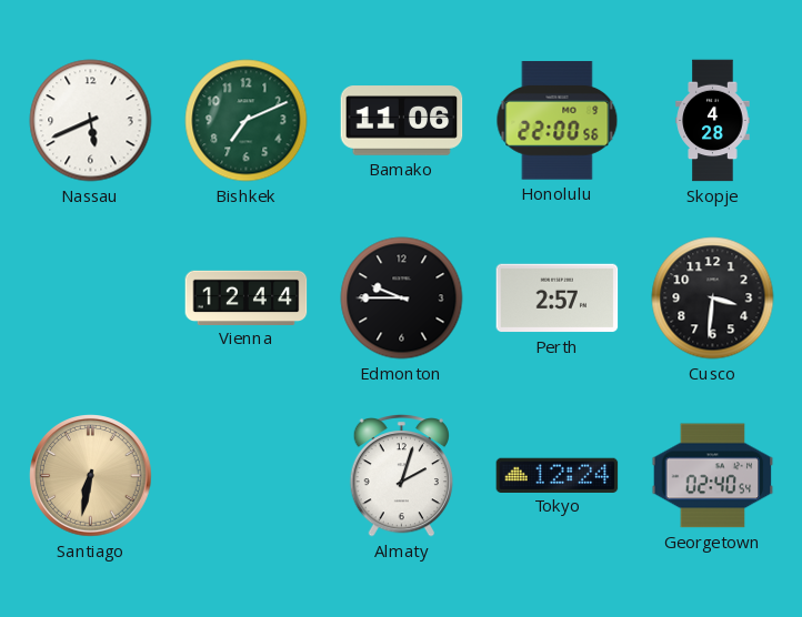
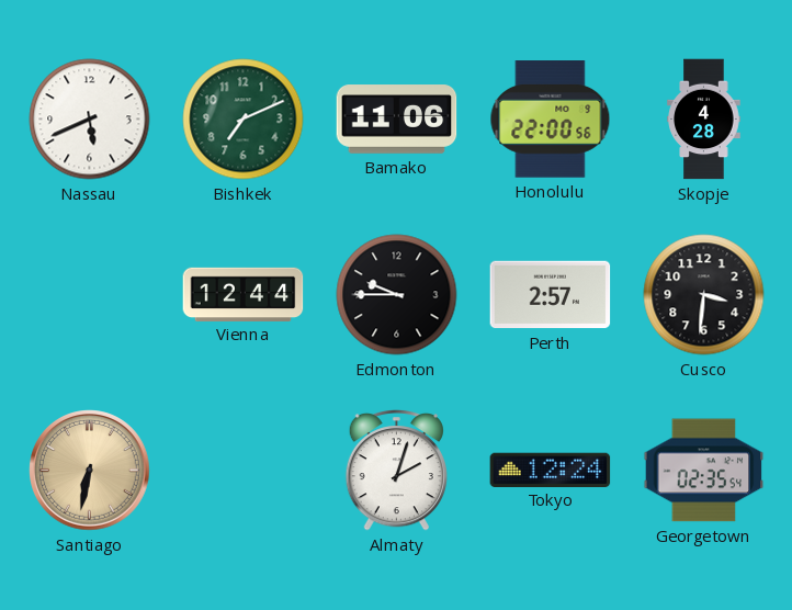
Georgetown: 02:40 -> 02:35
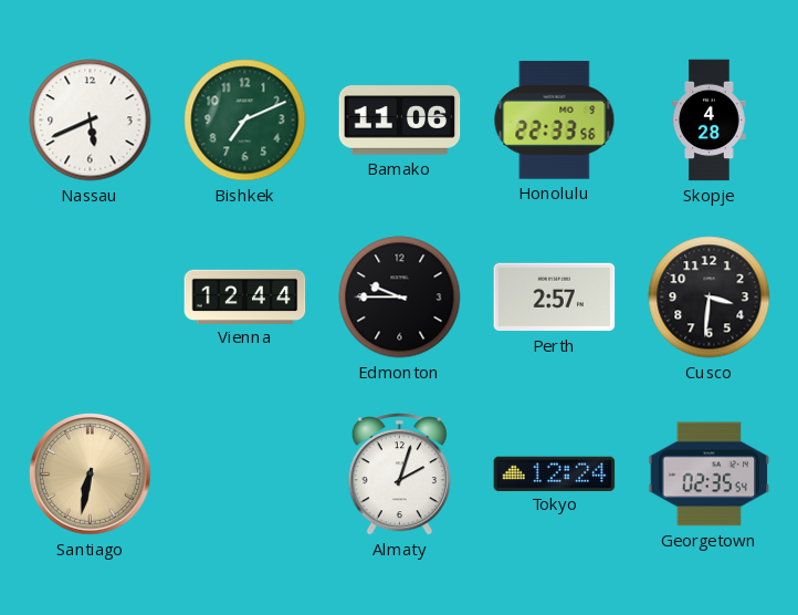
Honolulu: 22:00 -> 22:33
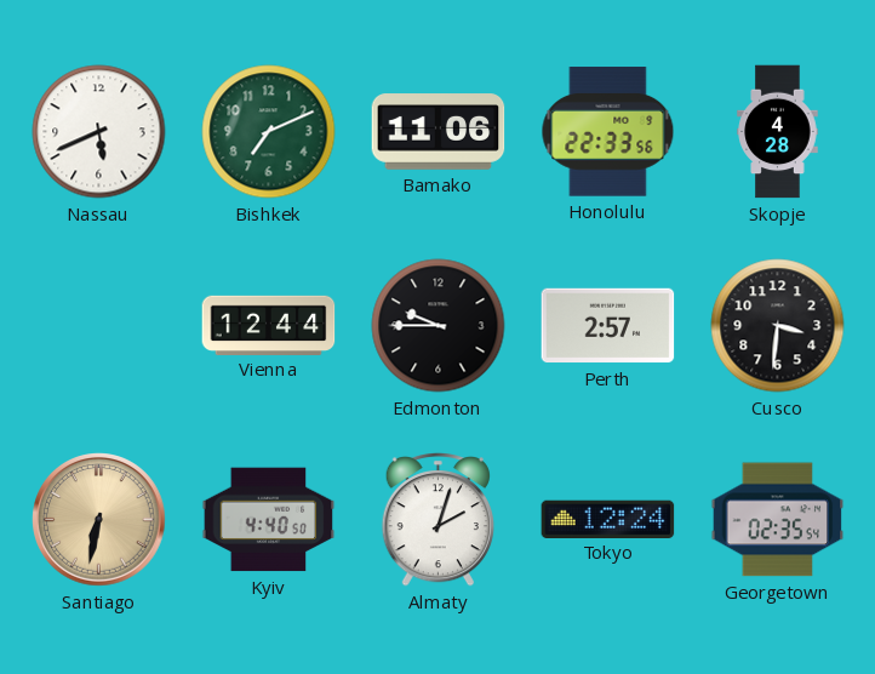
Kyiv: none -> 4:40
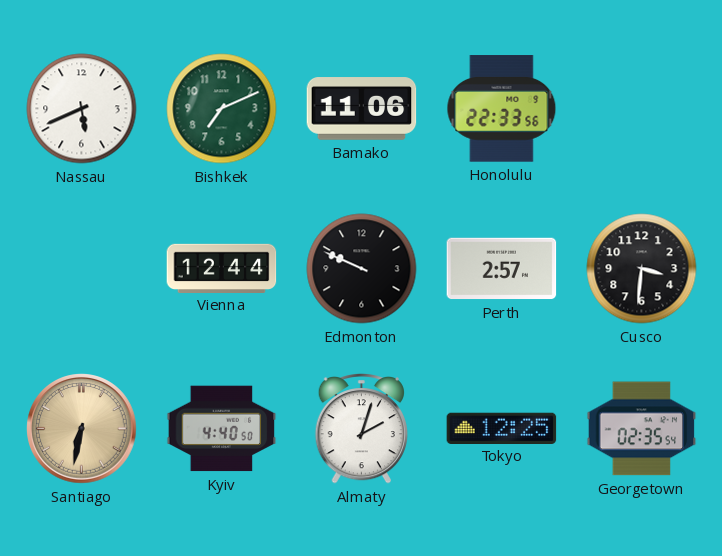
Skopje: 4:28 -> none
Edmonton: 9:45 -> 9:49
Tokyo: 12:24 -> 12:25
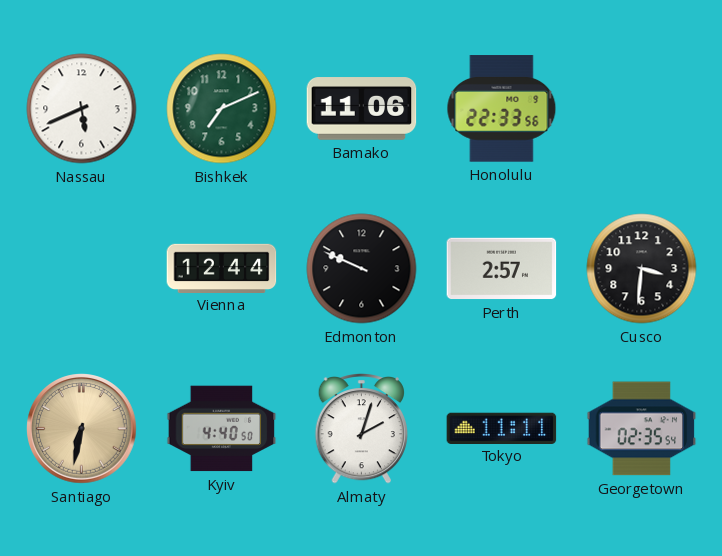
Tokyo: 12:25 -> 11:11
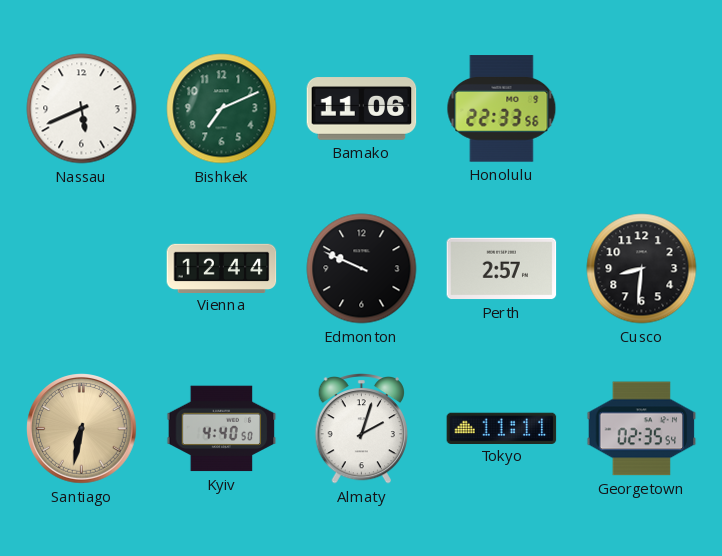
Cusco: 3:31 -> 8:31
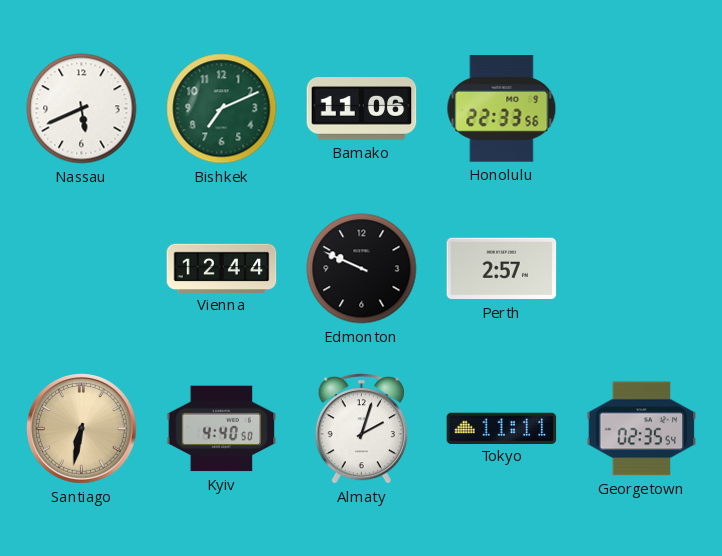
Cusco: 8:31 -> none
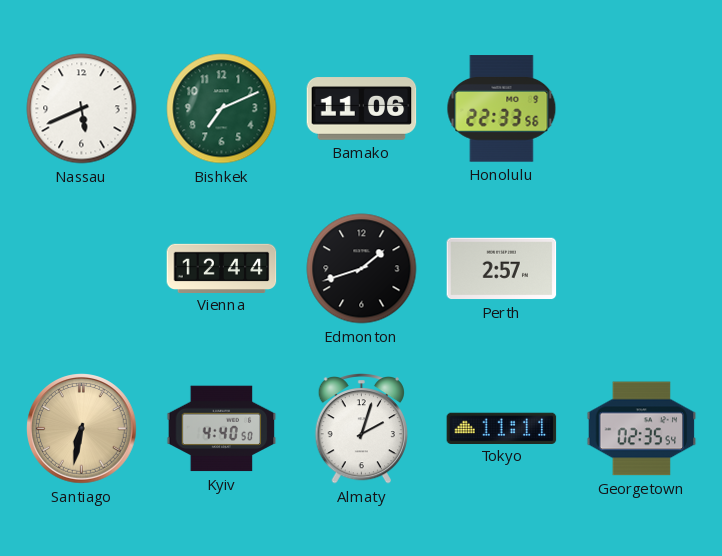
Edmonton: 9:49 -> 1:42
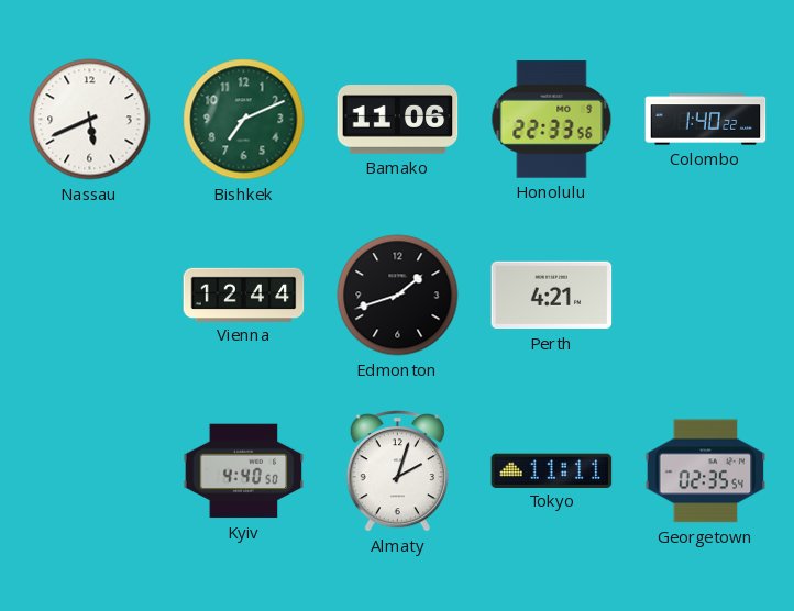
Colombo: none -> 1:40
Perth: 2:57 -> 4:21
Santiago: 6:32 -> none
